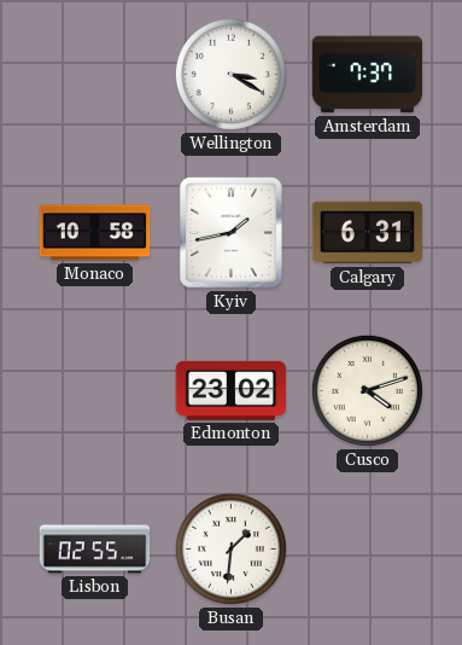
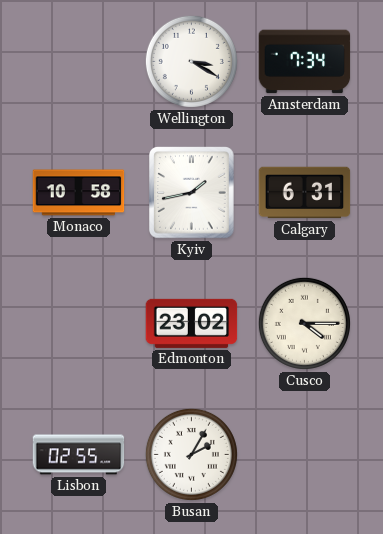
Amsterdam: 7:37 -> 7:34
Cusco: 4:12 -> 4:15
Busan: 1:31 -> 2:05
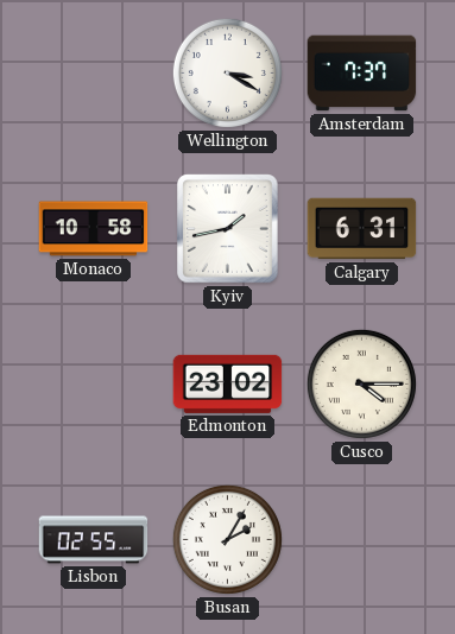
Amsterdam: 7:34 -> 7:37
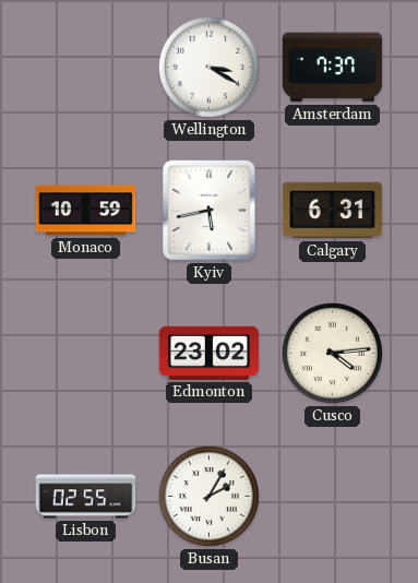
Monaco: 10:58 -> 10:59
Kyiv: 1:43 -> 5:43
Cusco: 4:15 -> 4:14
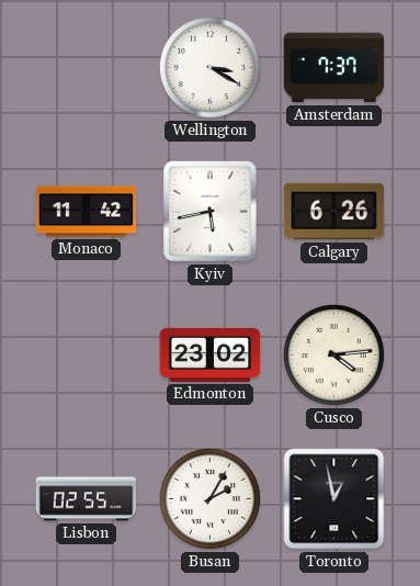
Monaco: 10:59 -> 11:42
Calgary: 6:31 -> 6:26
Toronto: none -> 12:58
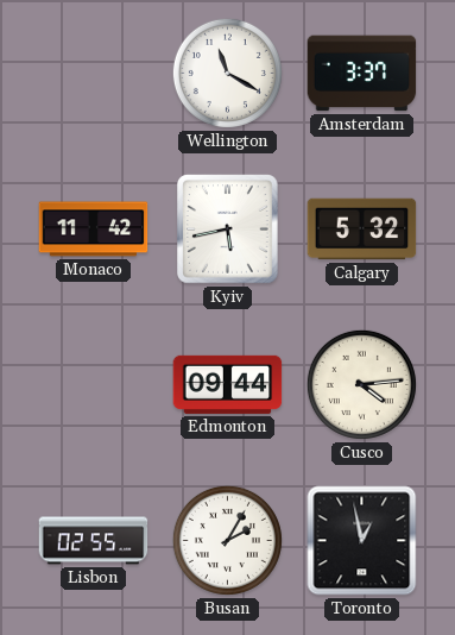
Wellington: 3:20 -> 11:20
Amsterdam: 7:37 -> 3:37
Calgary: 6:26 -> 5:32
Edmonton: 23:02 -> 09:44
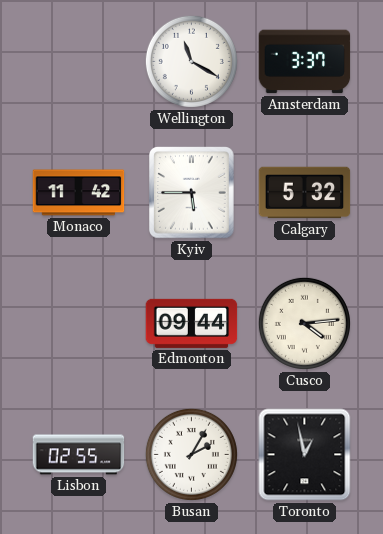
Kyiv: 5:43 -> 5:45
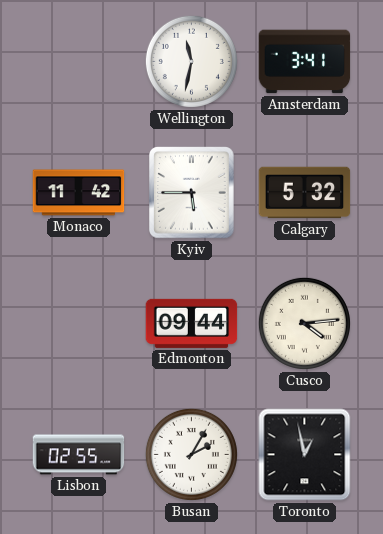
Wellington: 11:20 -> 11:32
Amsterdam: 3:37 -> 3:41
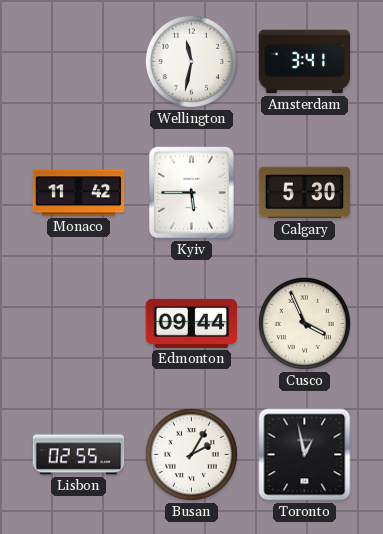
Calgary: 5:32 -> 5:30
Cusco: 4:14 -> 3:56
